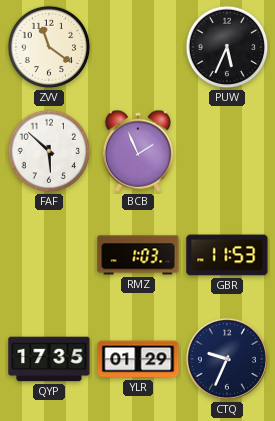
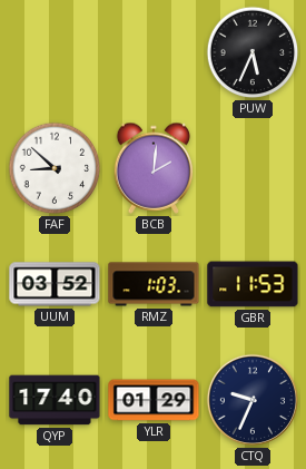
ZVV: 11:21 -> none
FAF: 5:52 -> 8:52
BCB: 1:56 -> 2:01
UUM: none -> 03:52
QYP: 17:35 -> 17:40
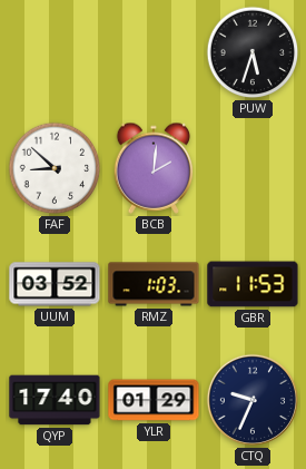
PUW: 5:34 -> 5:33
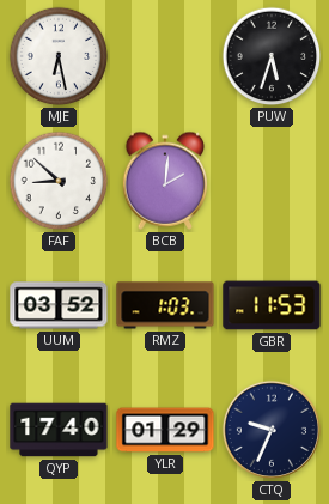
MJE: none -> 6:28
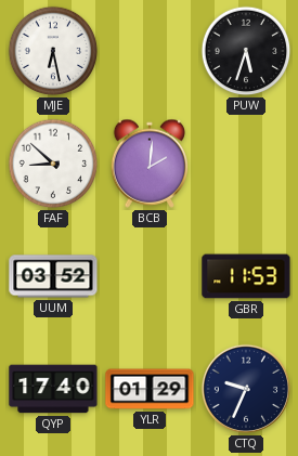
RMZ: 1:03 -> none
